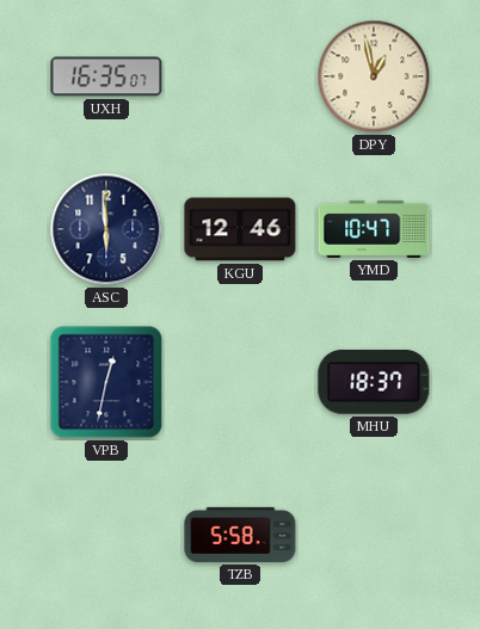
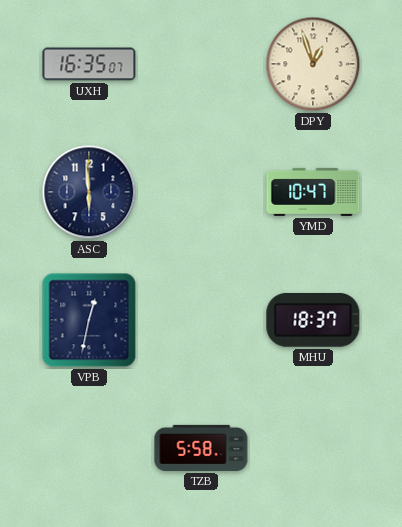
DPY: 12:58 -> 12:57
KGU: 12:46 -> none
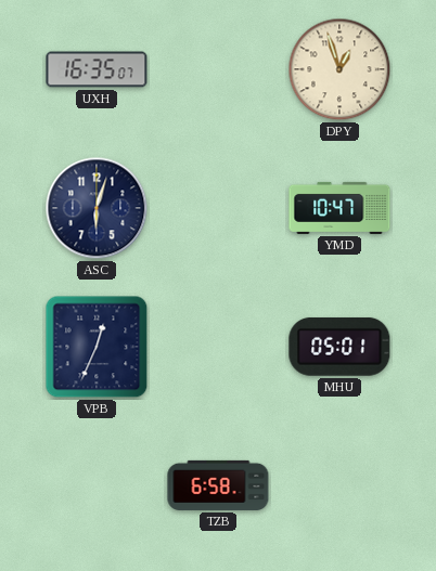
ASC: 5:59 -> 6:03
VPB: 12:32 -> 12:34
MHU: 18:37 -> 05:01
TZB: 5:58 -> 6:58
